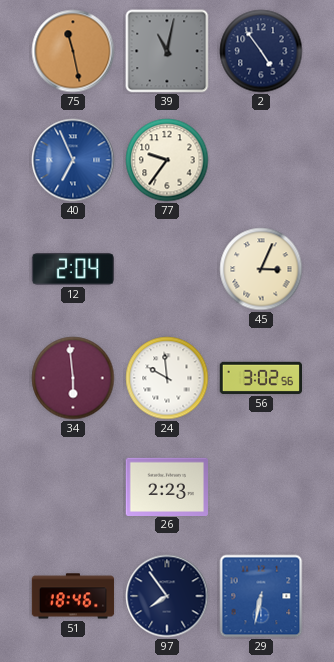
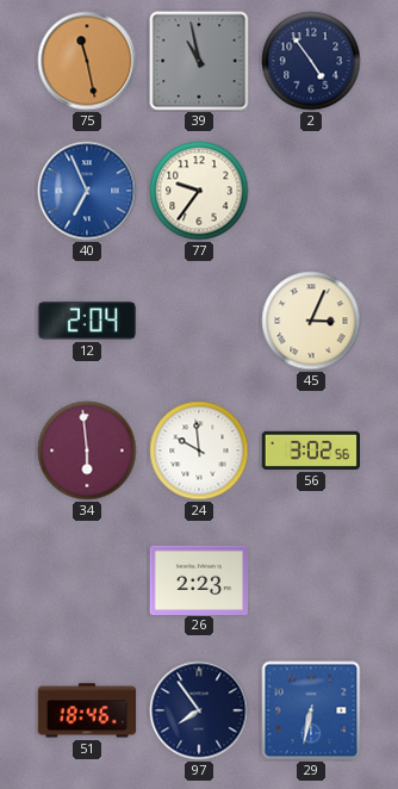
39: 11:02 -> 10:58
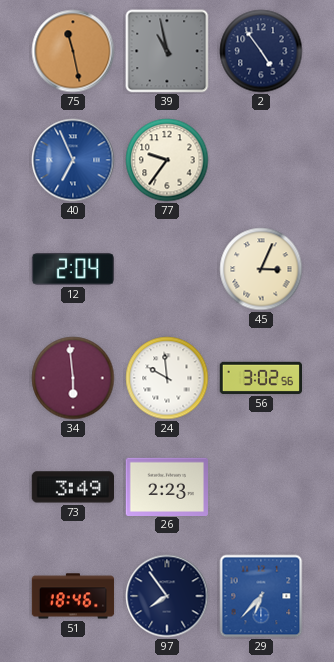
73: none -> 3:49
29: 6:32 -> 6:37
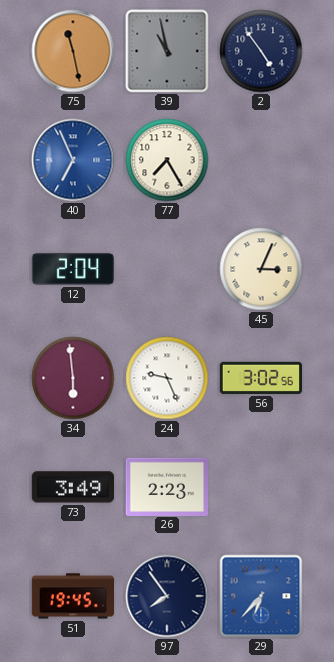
77: 9:36 -> 7:25
24: 9:59 -> 9:26
51: 18:46 -> 19:45
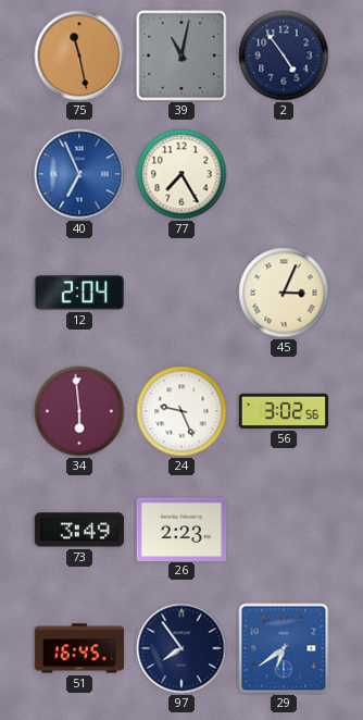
39: 10:58 -> 11:02
51: 19:45 -> 16:45
29: 6:37 -> 6:39
